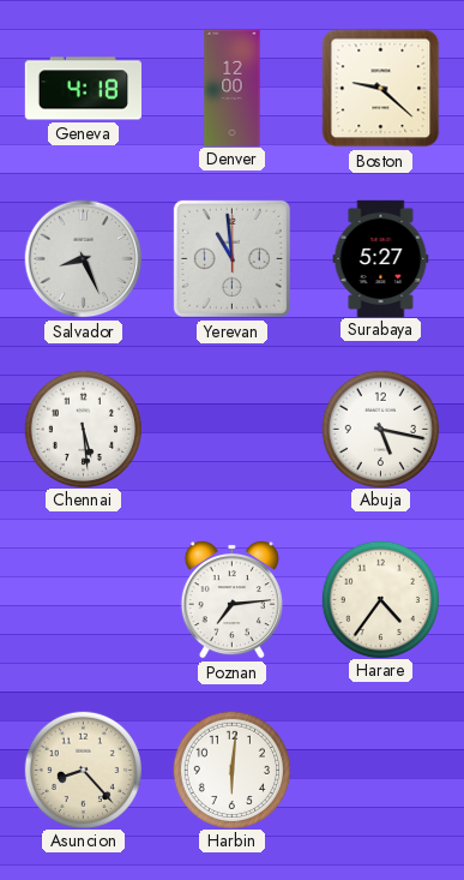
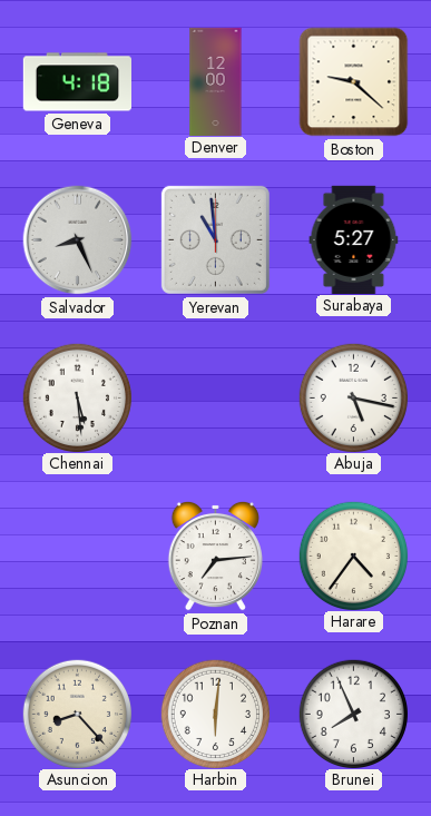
Brunei: none -> 7:56
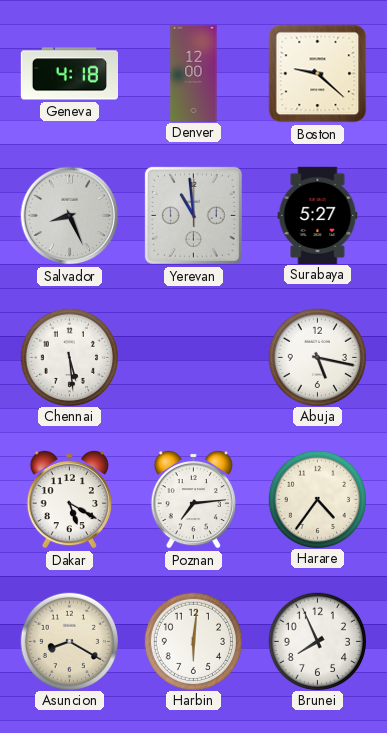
Dakar: none -> 5:20
Asuncion: 8:23 -> 8:20
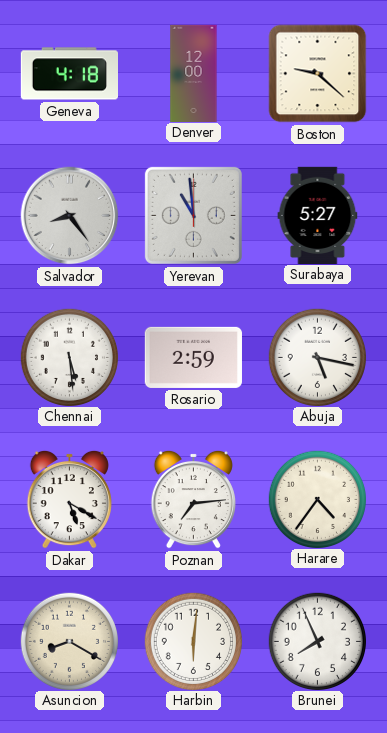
Salvador: 8:26 -> 8:24
Rosario: none -> 2:59
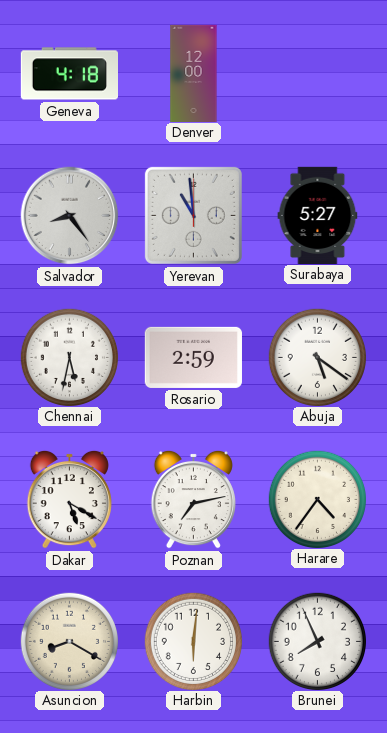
Boston: 9:22 -> none
Chennai: 5:29 -> 5:32
Abuja: 5:17 -> 5:21
Poznan: 7:14 -> 7:13
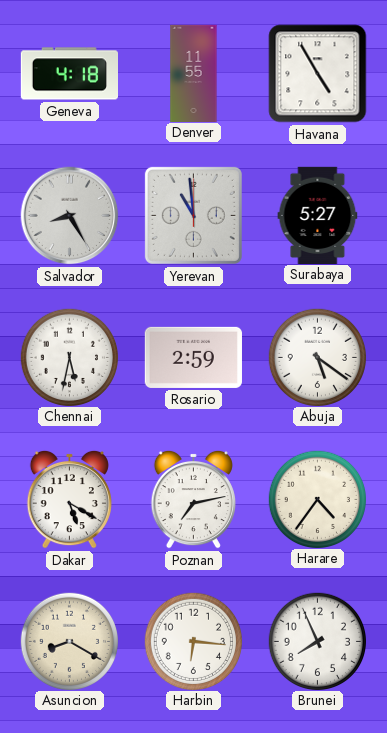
Denver: 12:00 -> 11:55
Havana: none -> 4:55
Salvador: 8:24 -> 8:25
Harbin: 6:01 -> 6:16
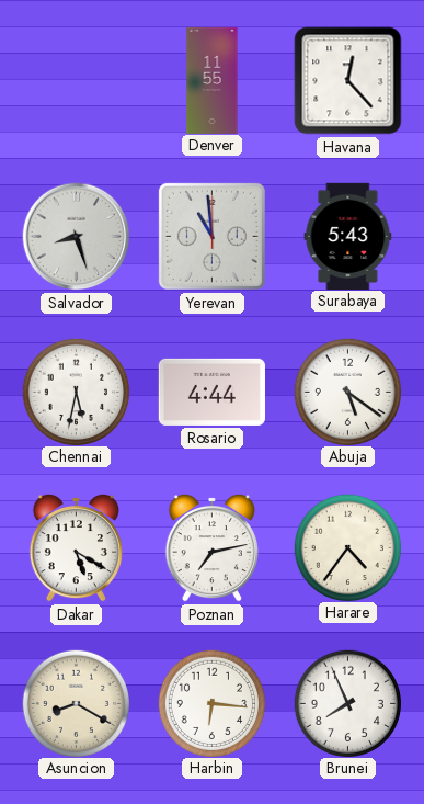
Geneva: 4:18 -> none
Havana: 4:55 -> 12:23
Salvador: 8:25 -> 8:27
Surabaya: 5:27 -> 5:43
Rosario: 2:59 -> 4:44
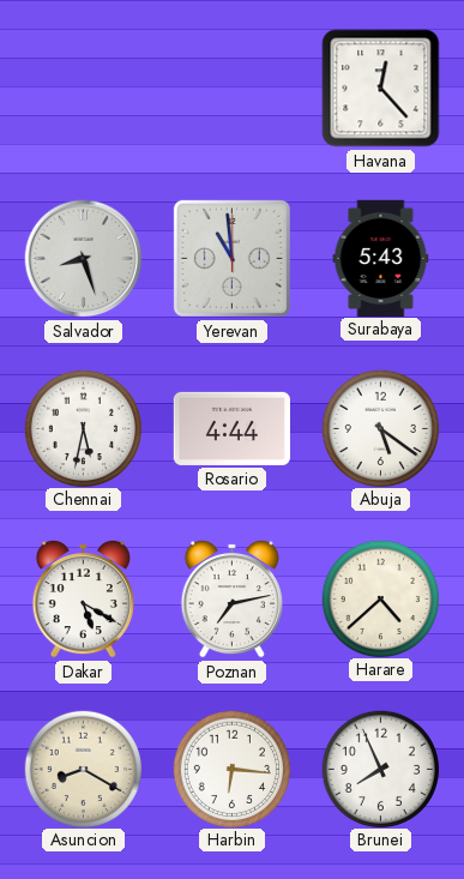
Denver: 11:55 -> none
Harare: 4:36 -> 4:38
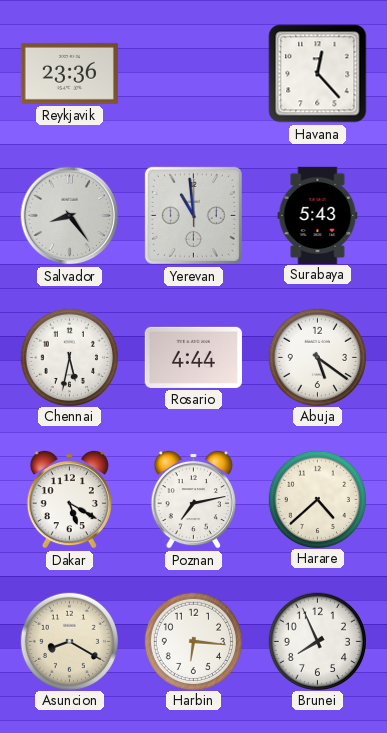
Reykjavik: none -> 23:36
Salvador: 8:27 -> 8:24
